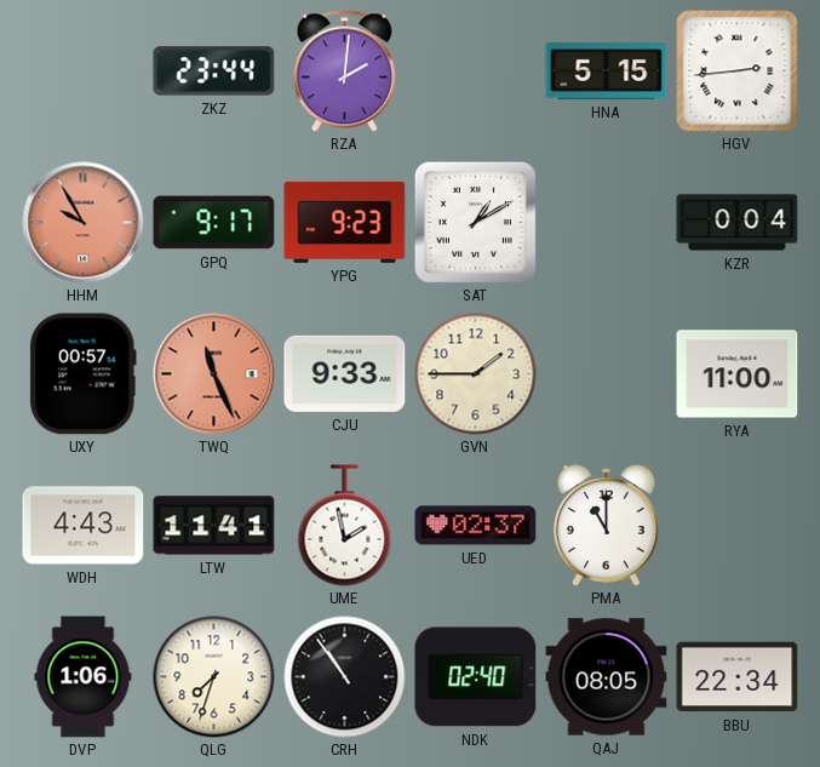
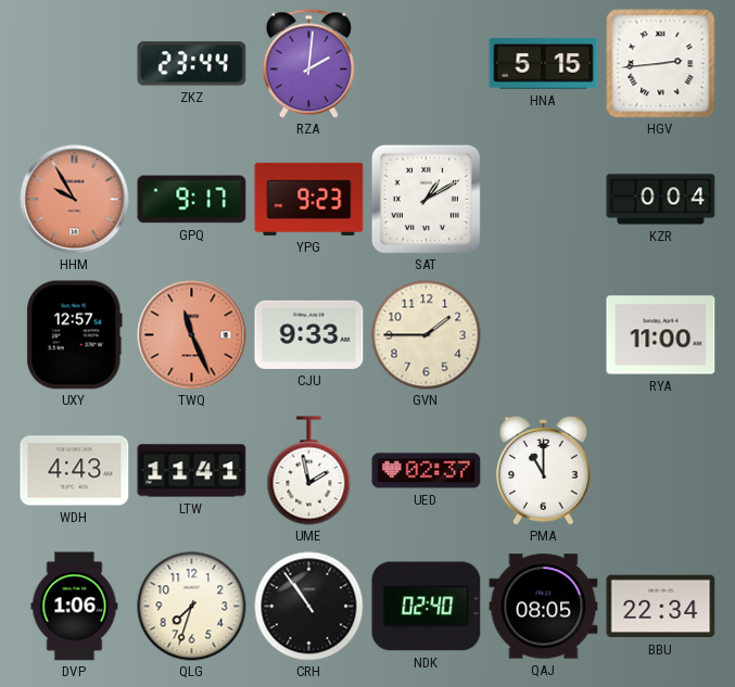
UXY: 00:57 -> 12:57
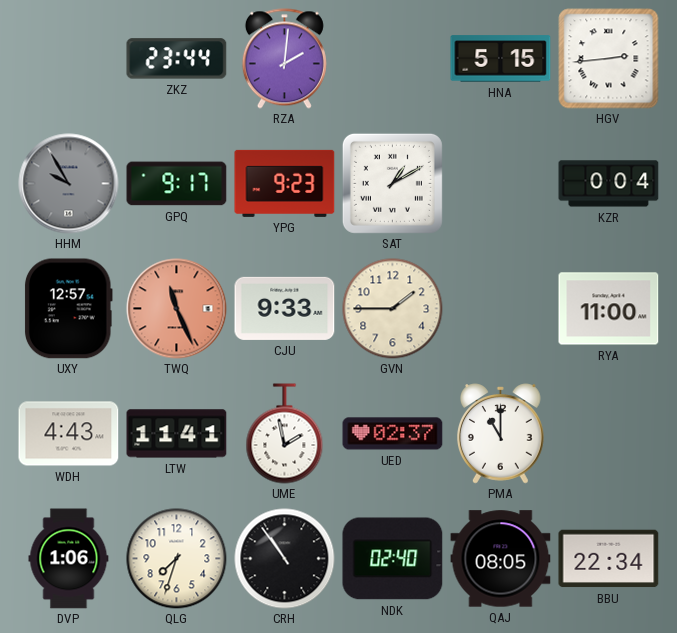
HHM dial: salmon -> grey
